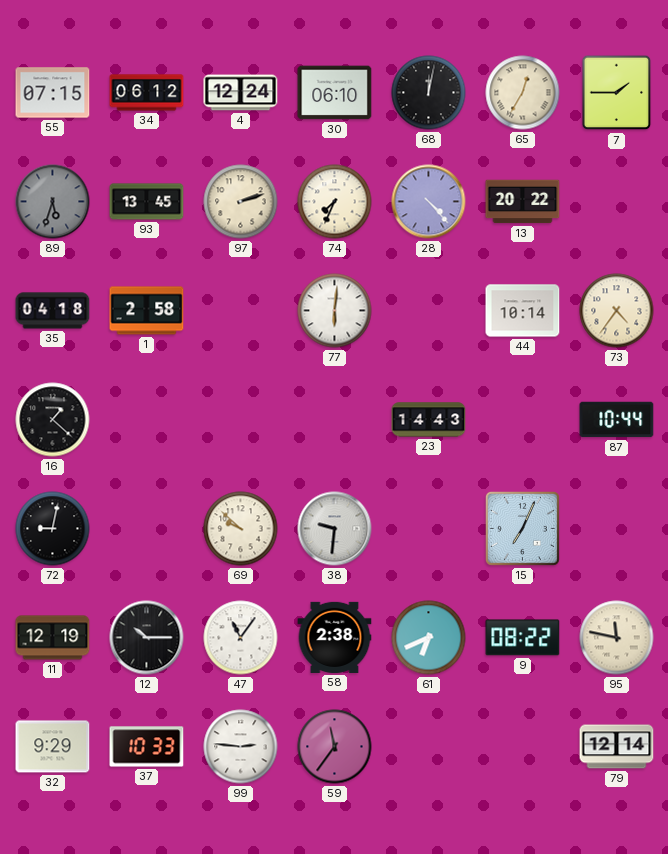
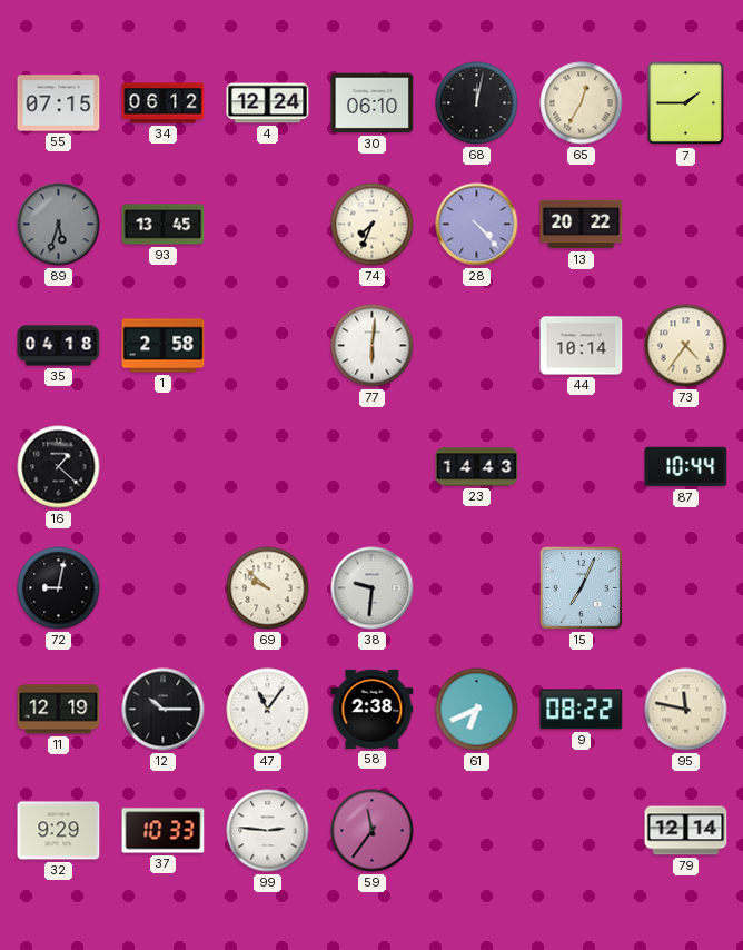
97: 2:12 -> none
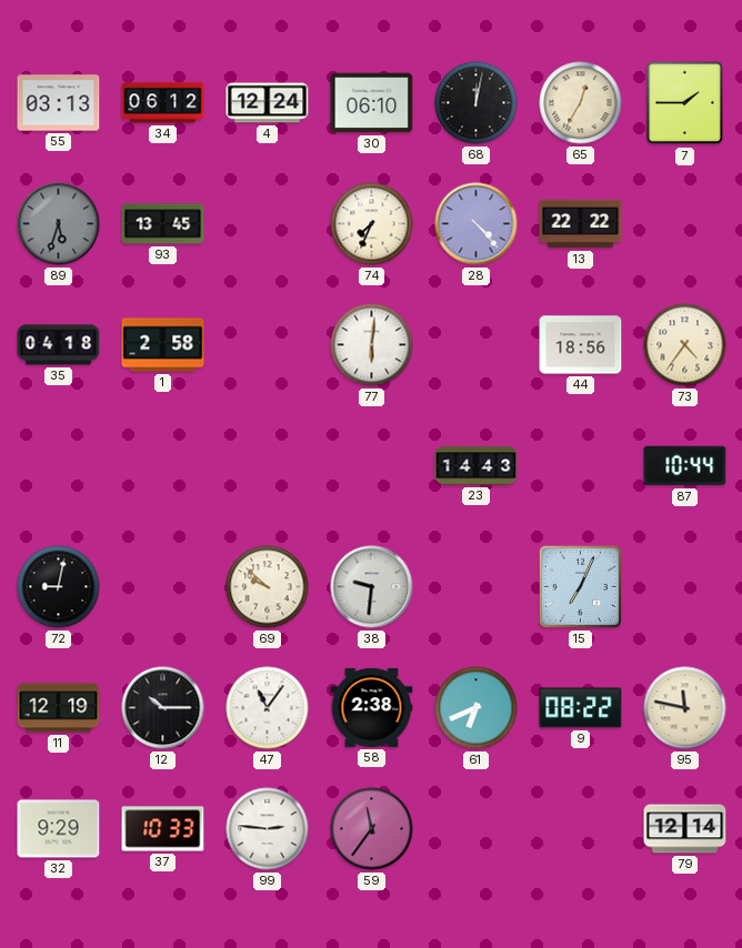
55: 07:15 -> 03:13
13: 20:22 -> 22:22
44: 10:14 -> 18:56
16: 1:22 -> none
